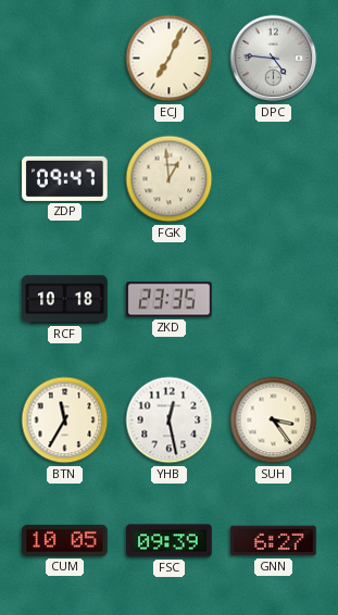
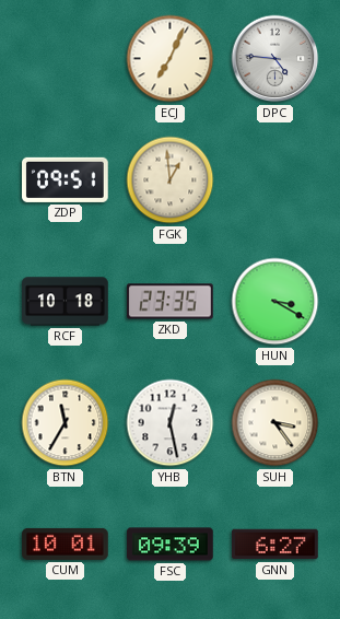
ZDP: 09:47 -> 09:51
HUN: none -> 3:20
CUM: 10:05 -> 10:01
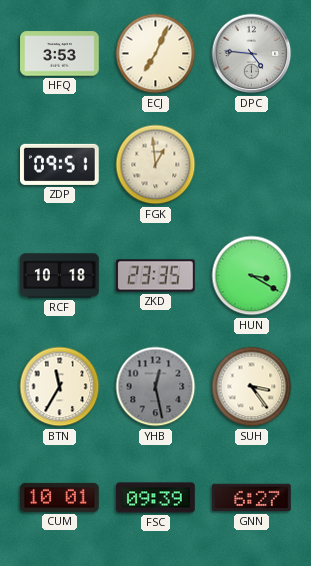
HFQ: none -> 3:53
YHB dial: white -> grey
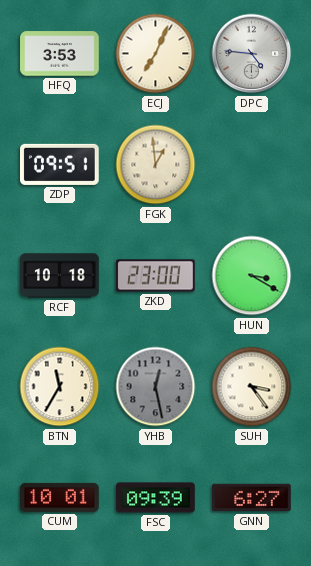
ZKD: 23:35 -> 23:00
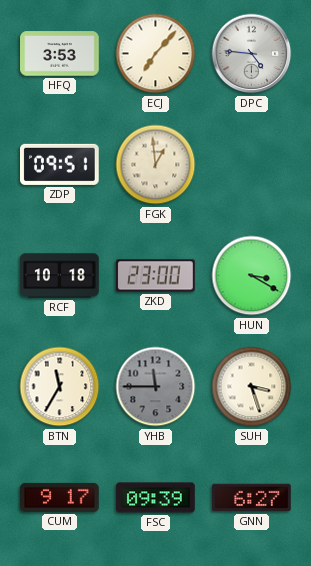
ECJ: 7:04 -> 7:07
YHB: 12:28 -> 11:45
SUH: 3:24 -> 3:27
CUM: 10:01 -> 9:17
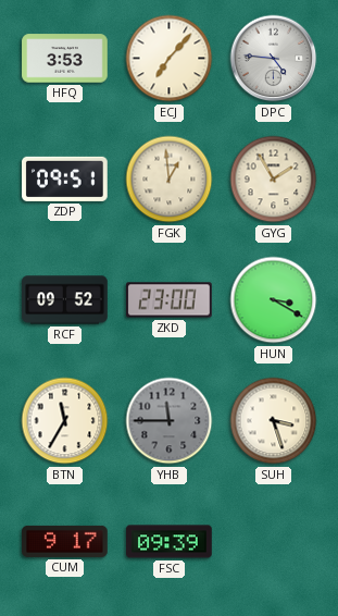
GYG: none -> 1:55
RCF: 10:18 -> 09:52
GNN: 6:27 -> none
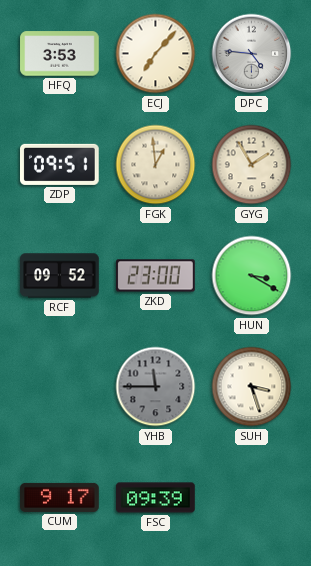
BTN: 11:35 -> none
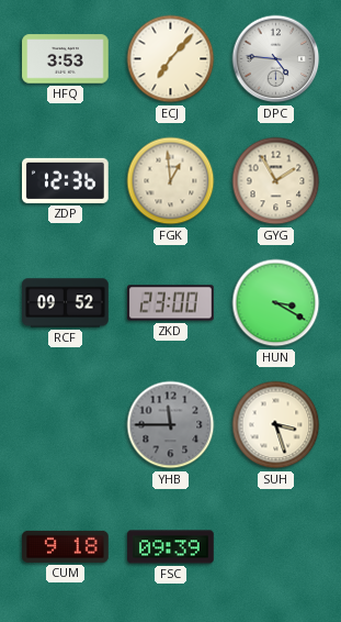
ZDP: 09:51 -> 12:36
CUM: 9:17 -> 9:18
